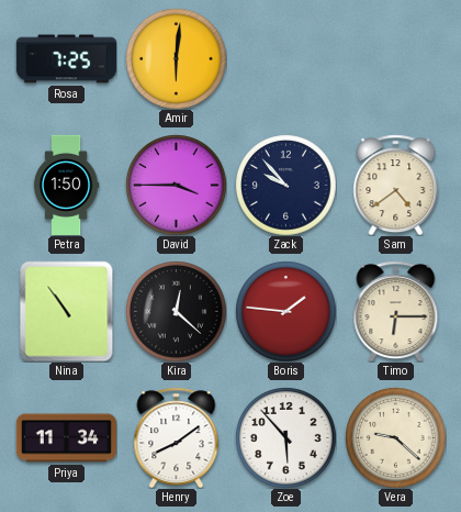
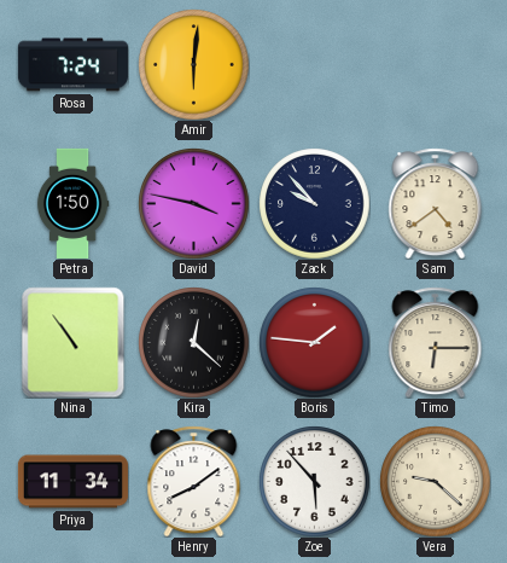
Rosa: 7:25 -> 7:24
David: 3:45 -> 3:47
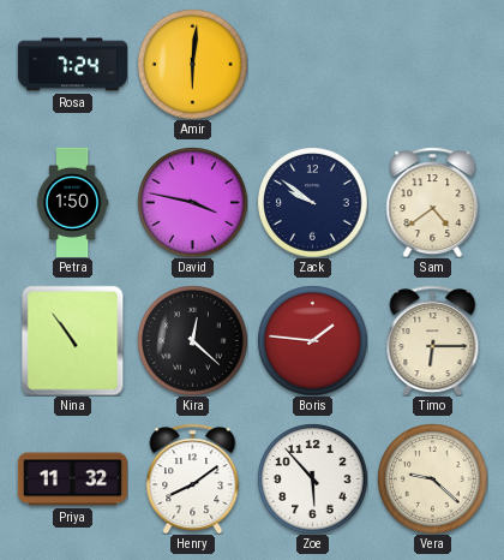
Zack: 9:53 -> 9:51
Priya: 11:34 -> 11:32
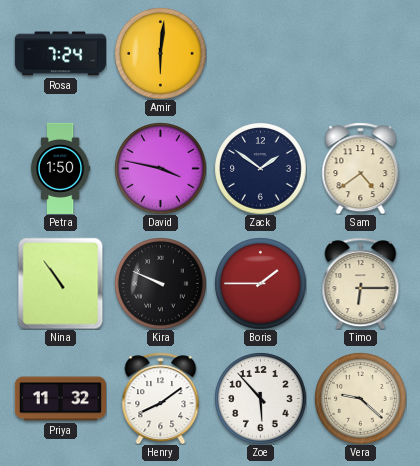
Zack: 9:51 -> 1:51
Kira: 12:22 -> 9:49
Boris: 1:46 -> 1:45
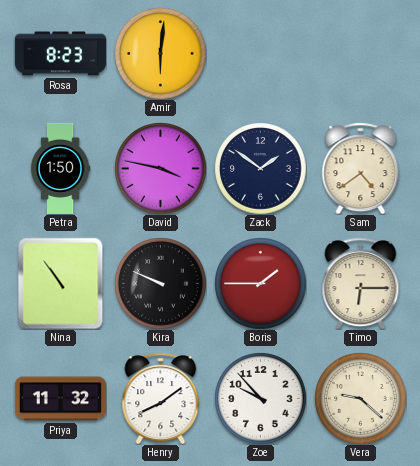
Rosa: 7:24 -> 8:23
Zoe: 5:53 -> 9:53
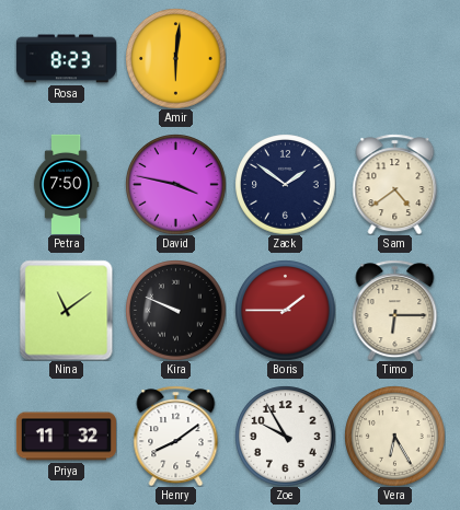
Petra: 1:50 -> 7:50
Nina: 10:54 -> 11:09
Zoe: 9:53 -> 9:55
Vera: 9:22 -> 6:25
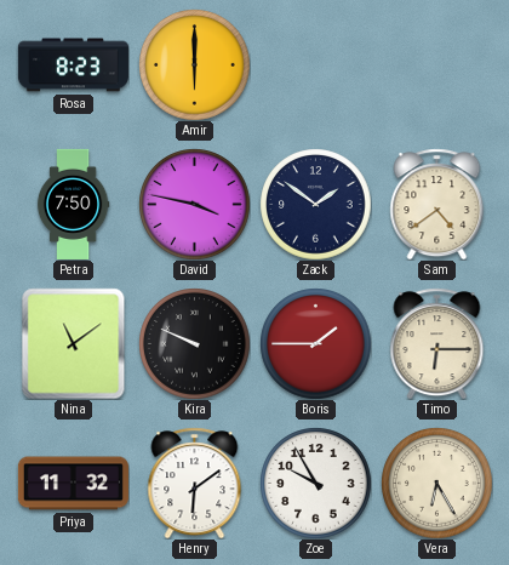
Amir: 6:01 -> 6:00
Henry: 8:09 -> 6:09
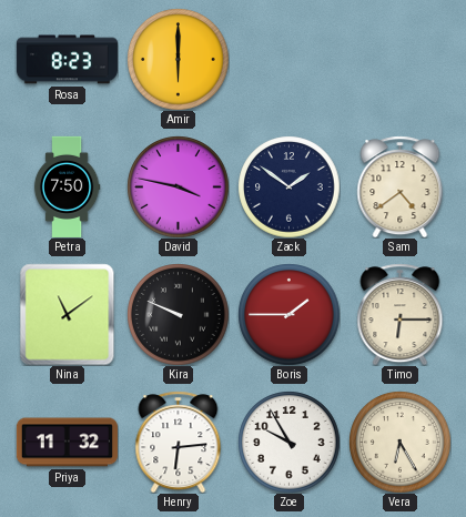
Henry: 6:09 -> 6:14
